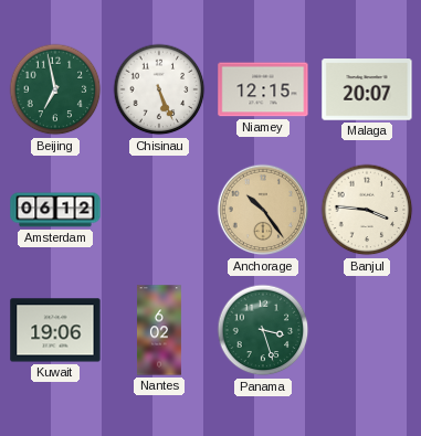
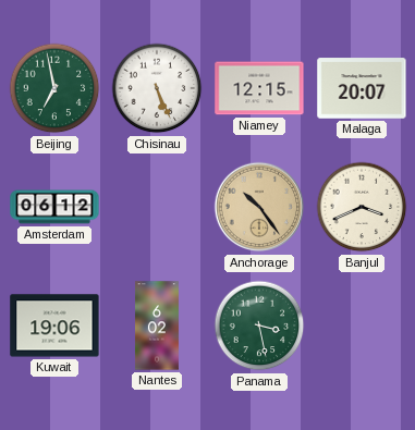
Banjul: 3:46 -> 3:41
Panama: 3:27 -> 3:28
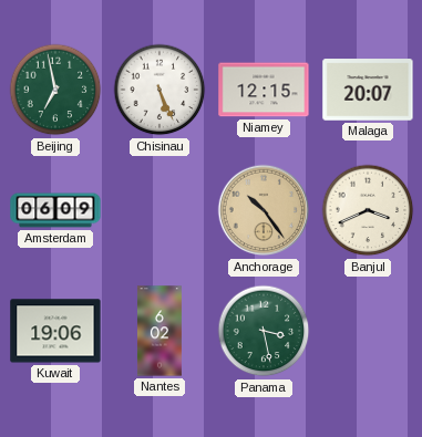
Amsterdam: 06:12 -> 06:09
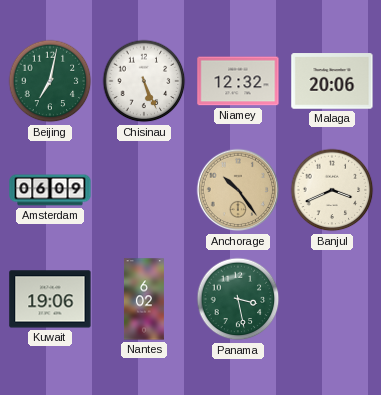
Beijing: 6:58 -> 7:02
Niamey: 12:15 -> 12:32
Malaga: 20:07 -> 20:06
